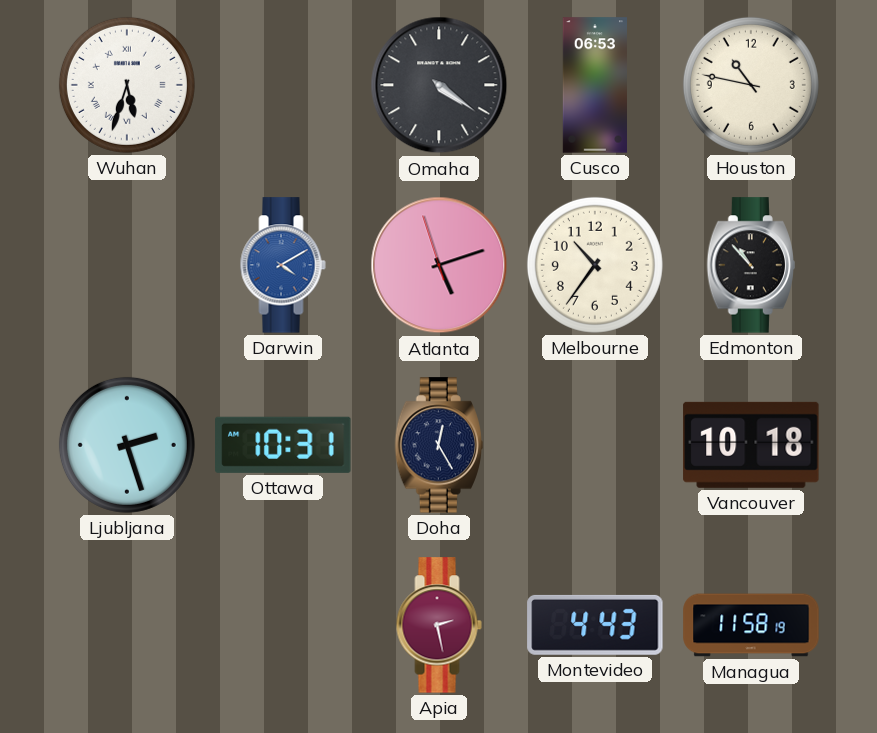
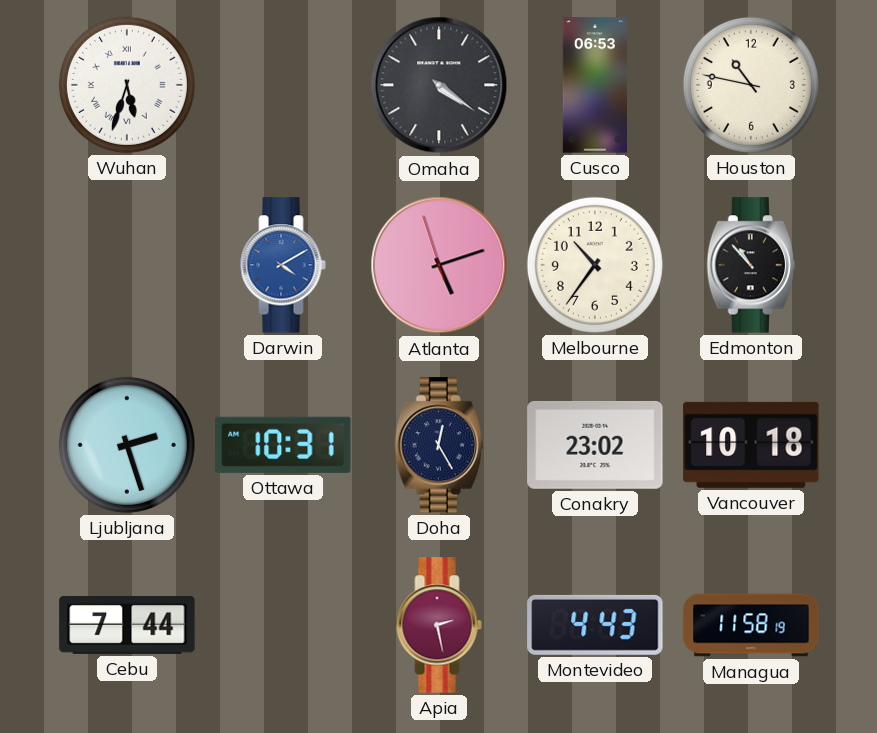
Conakry: none -> 23:02
Cebu: none -> 7:44
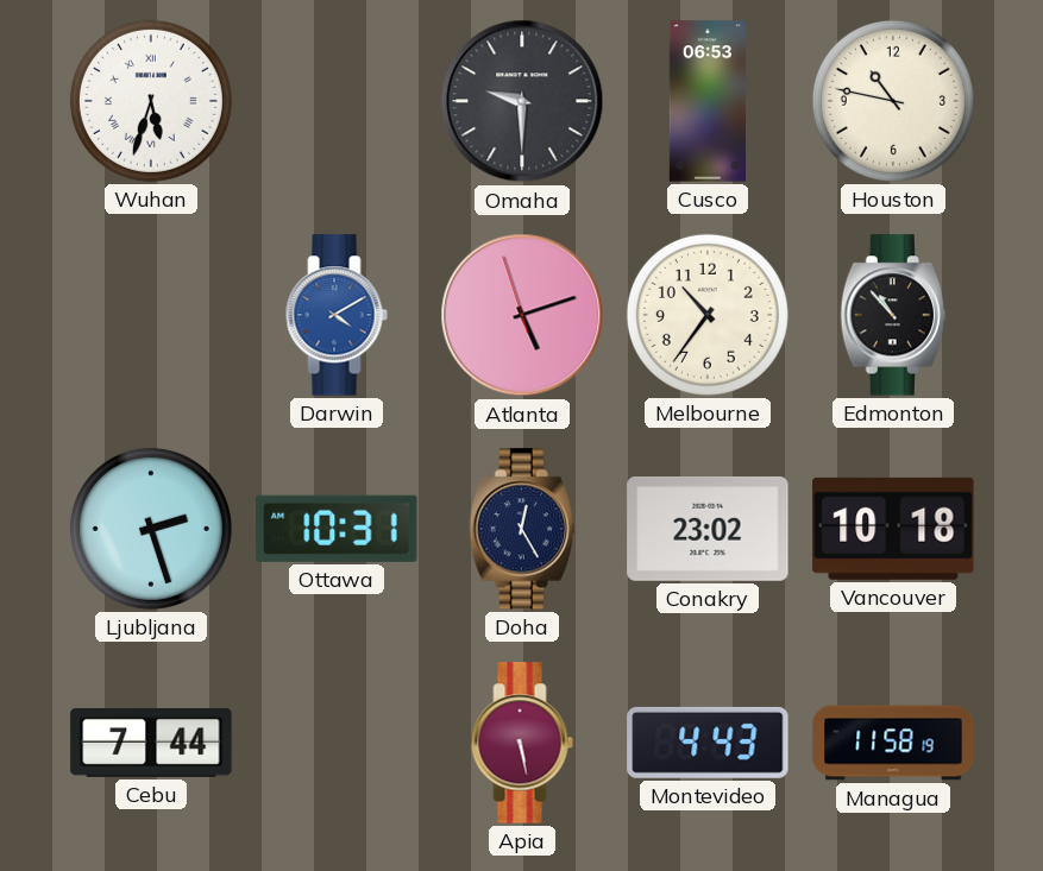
Omaha: 4:21 -> 9:30
Apia: 2:28 -> 5:28
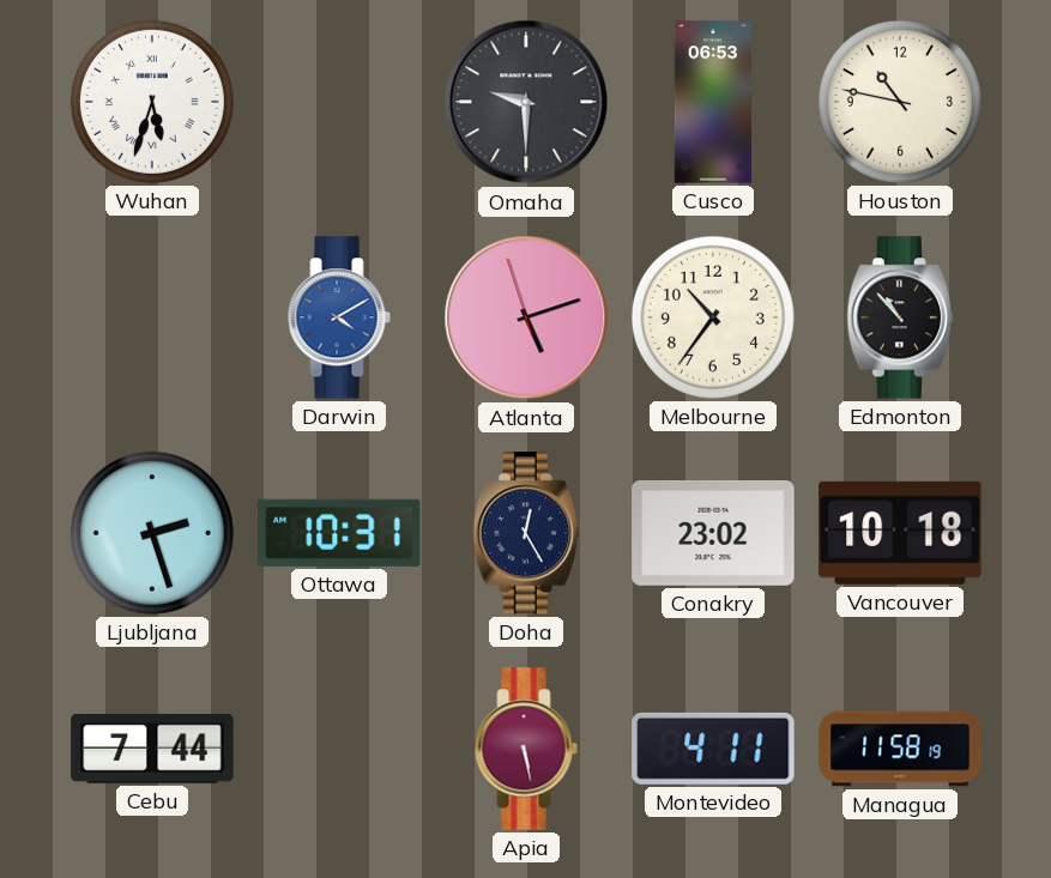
Montevideo: 4:43 -> 4:11
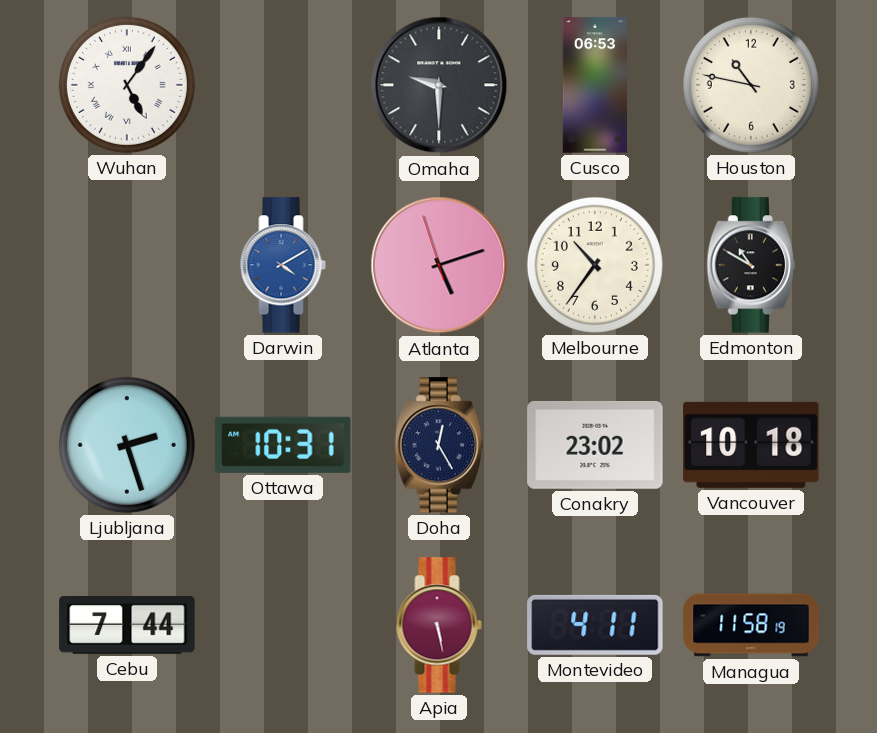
Wuhan: 5:33 -> 5:06
Edmonton: 10:53 -> 10:50
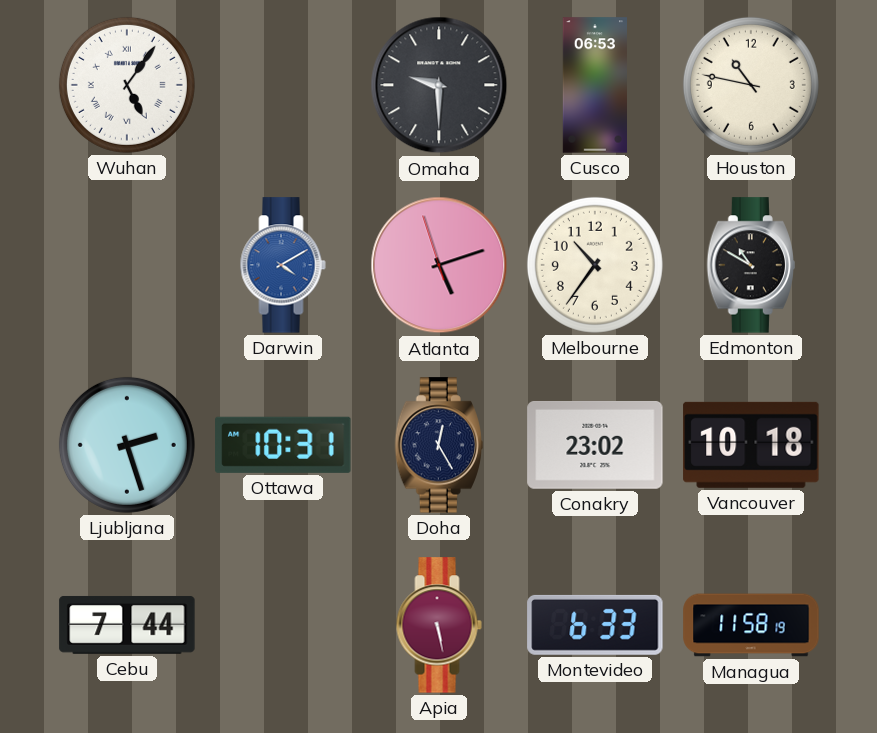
Montevideo: 4:11 -> 6:33
